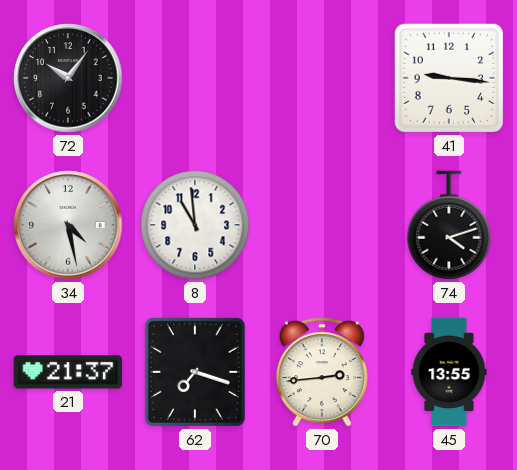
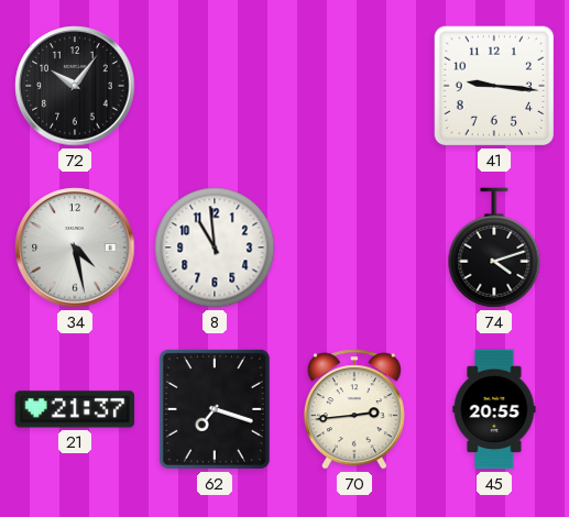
45: 13:55 -> 20:55
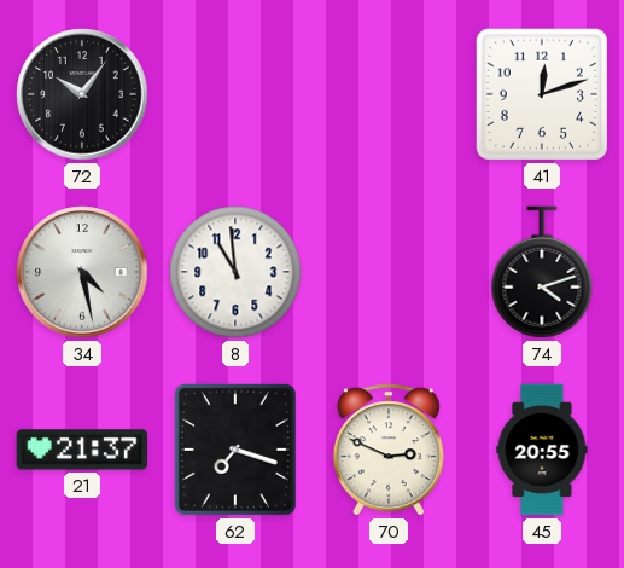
41: 9:16 -> 12:12
70: 2:44 -> 2:49
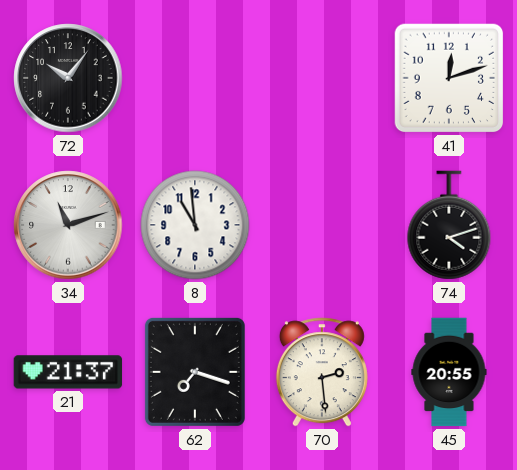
34: 4:28 -> 11:12
70: 2:49 -> 2:29
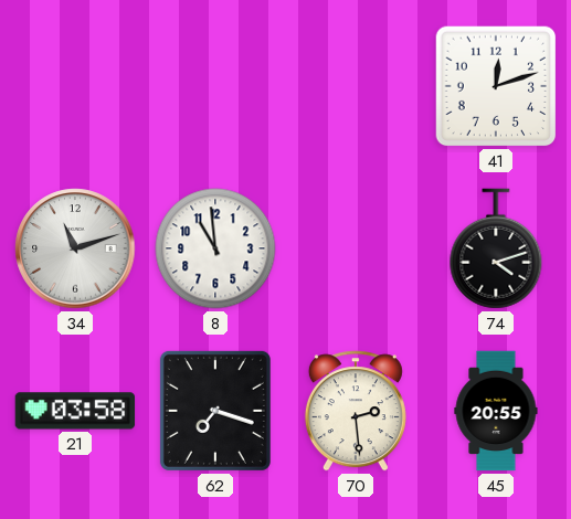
72: 10:06 -> none
21: 21:37 -> 03:58
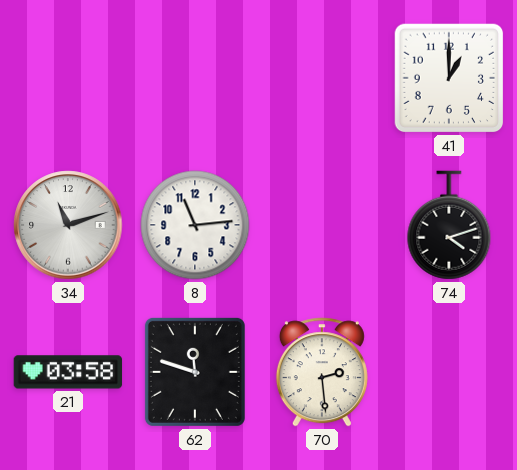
41: 12:12 -> 1:00
8: 10:59 -> 11:14
62: 7:18 -> 11:48
45: 20:55 -> none
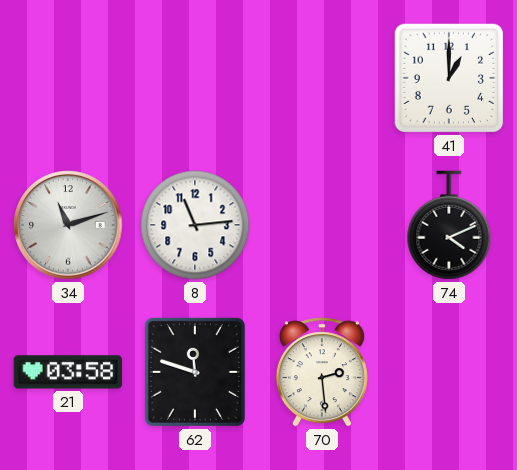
74: 4:12 -> 4:11
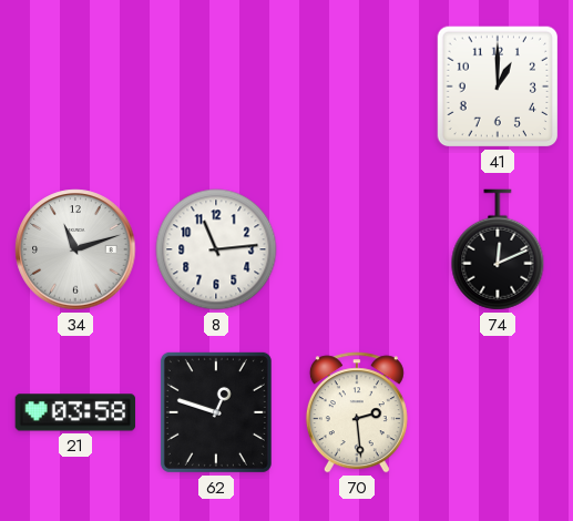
74: 4:11 -> 12:11
62: 11:48 -> 12:48
